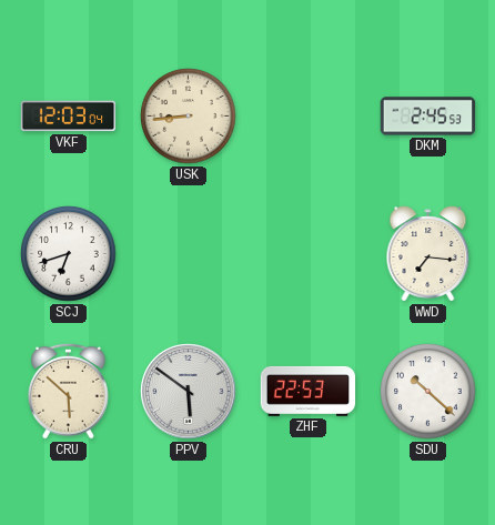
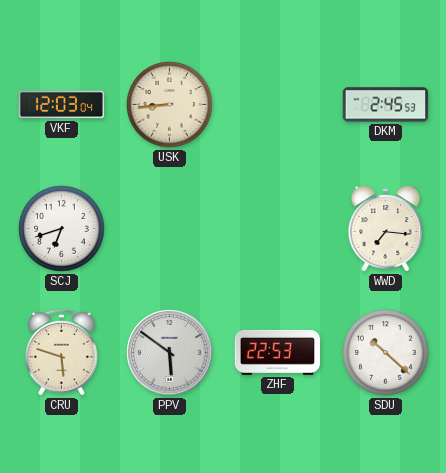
CRU: 5:52 -> 5:48
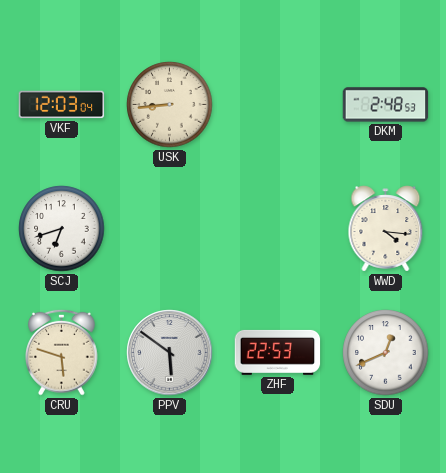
DKM: 2:45 -> 2:48
WWD: 7:16 -> 4:16
SDU: 10:22 -> 12:41
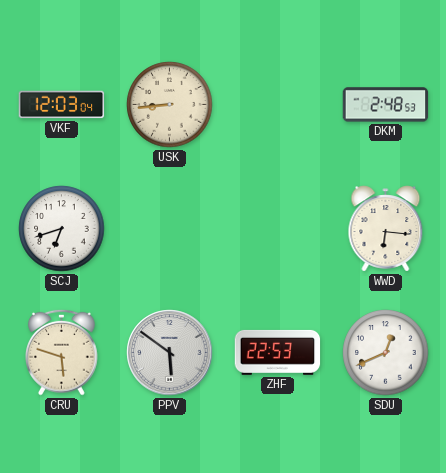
WWD: 4:16 -> 6:16
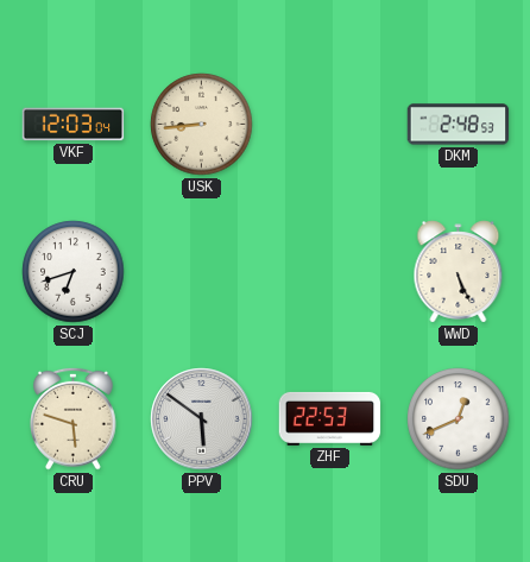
WWD: 6:16 -> 5:26
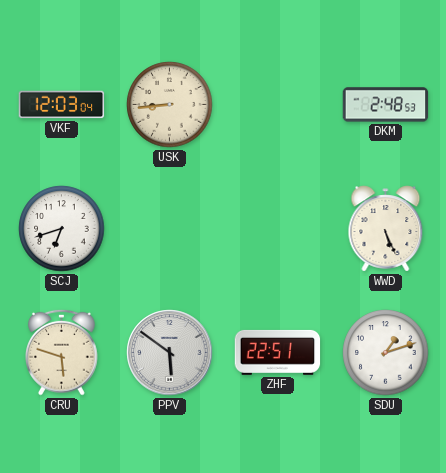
ZHF: 22:53 -> 22:51
SDU: 12:41 -> 1:12
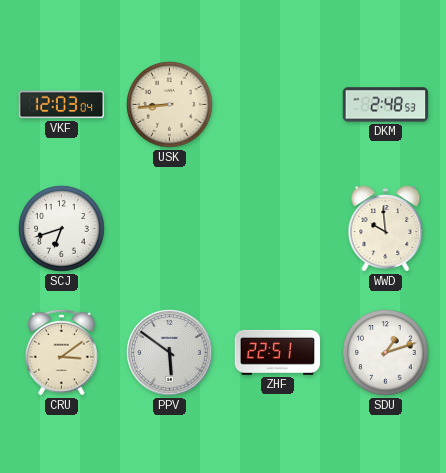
WWD: 5:26 -> 9:59
CRU: 5:48 -> 3:09
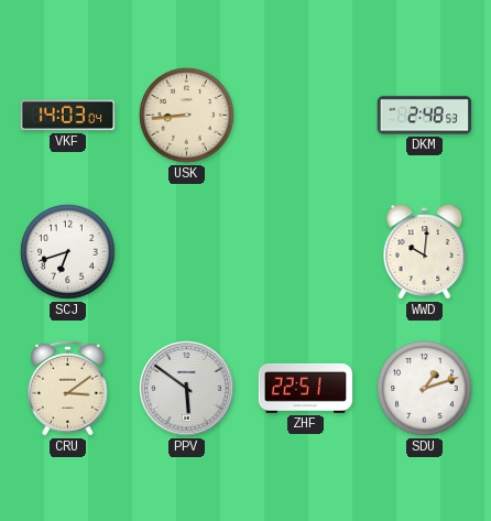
VKF: 12:03 -> 14:03
WWD: 9:59 -> 10:01
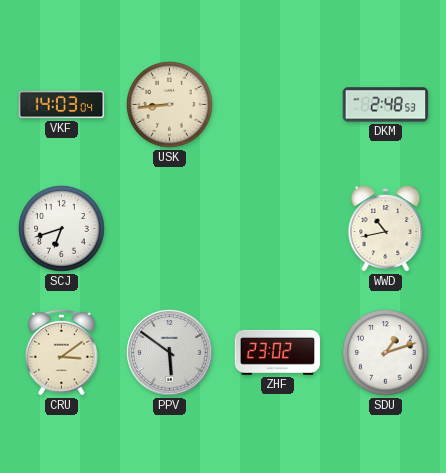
WWD: 10:01 -> 10:43
ZHF: 22:51 -> 23:02
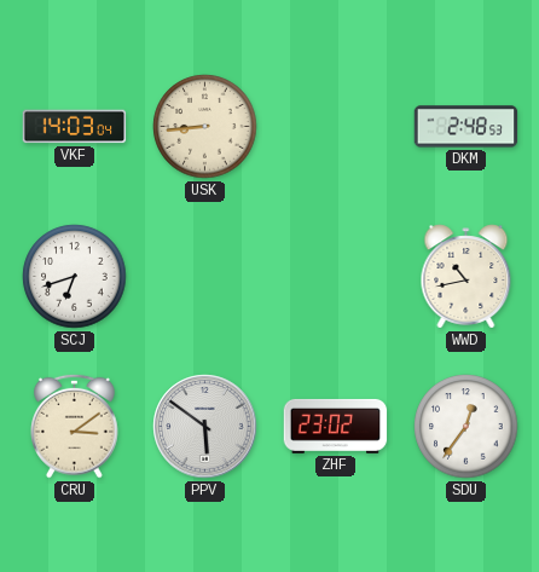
SDU: 1:12 -> 12:36
